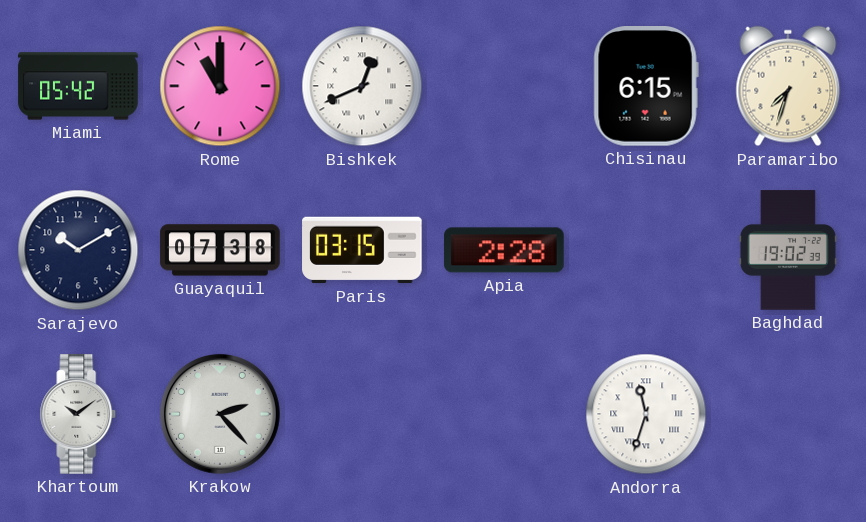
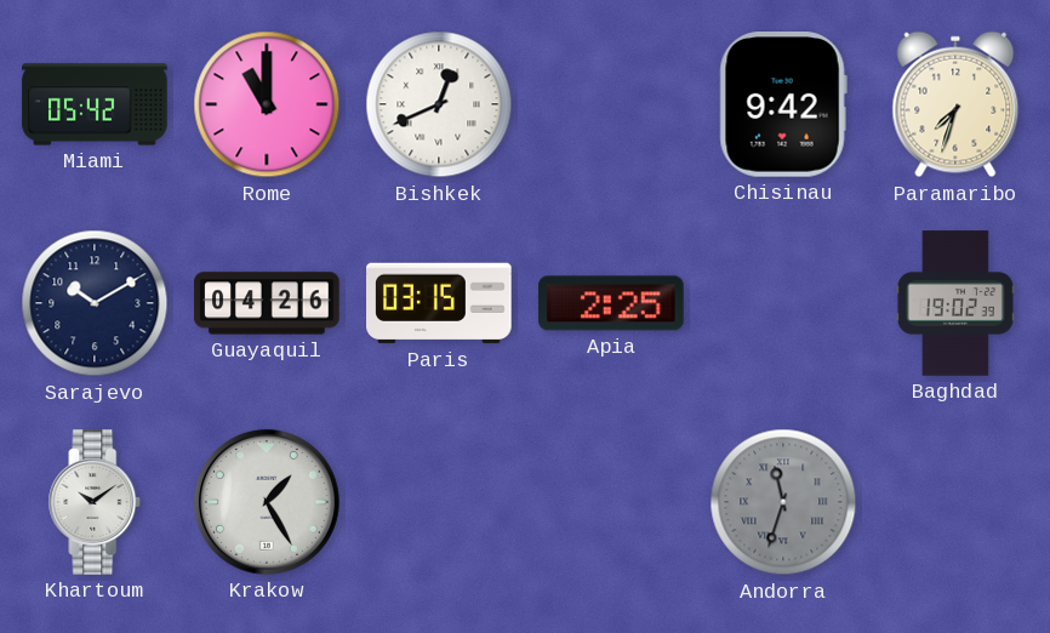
Chisinau: 6:15 -> 9:42
Guayaquil: 07:38 -> 04:26
Apia: 2:28 -> 2:25
Krakow: 2:23 -> 1:25
Andorra dial: white -> grey
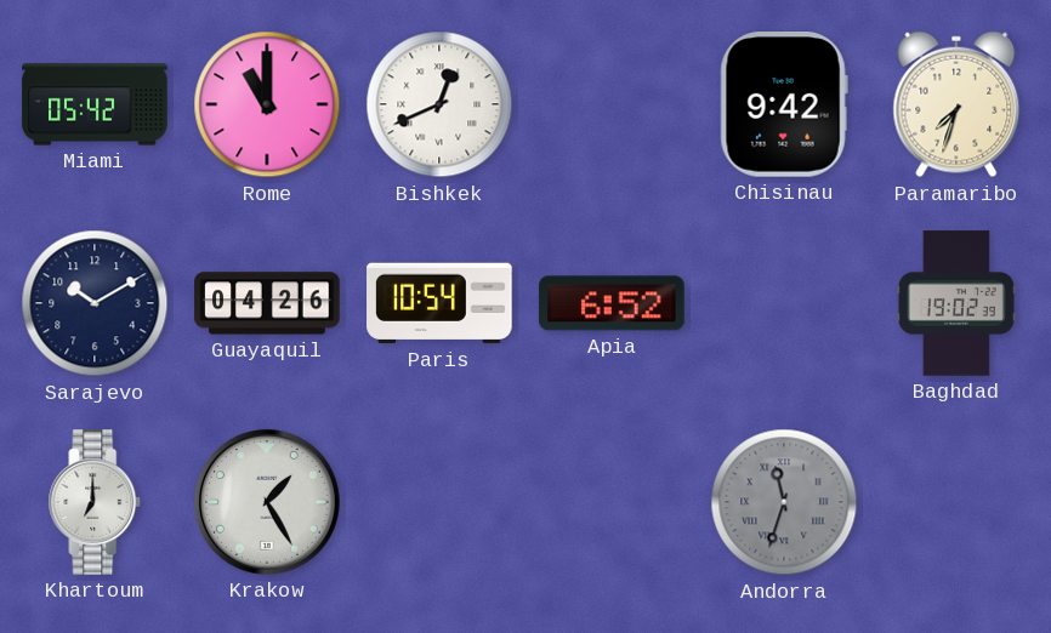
Paris: 03:15 -> 10:54
Apia: 2:25 -> 6:52
Khartoum: 10:09 -> 7:00
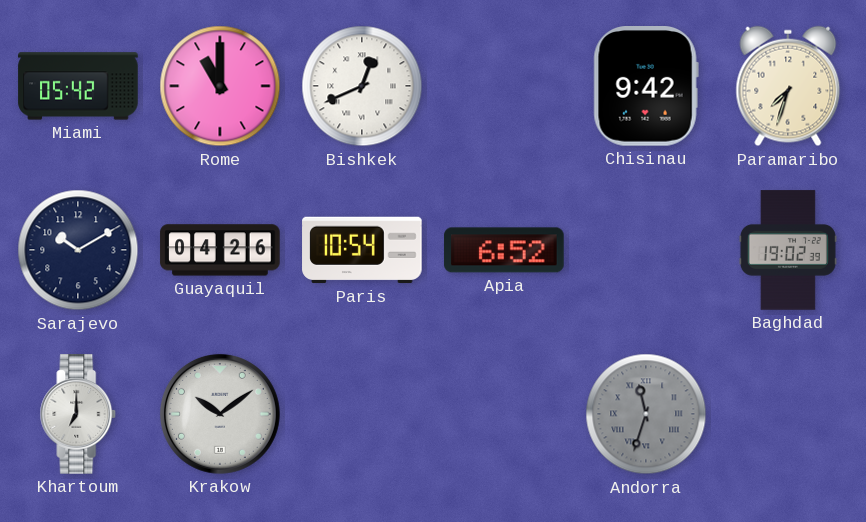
Krakow: 1:25 -> 10:09
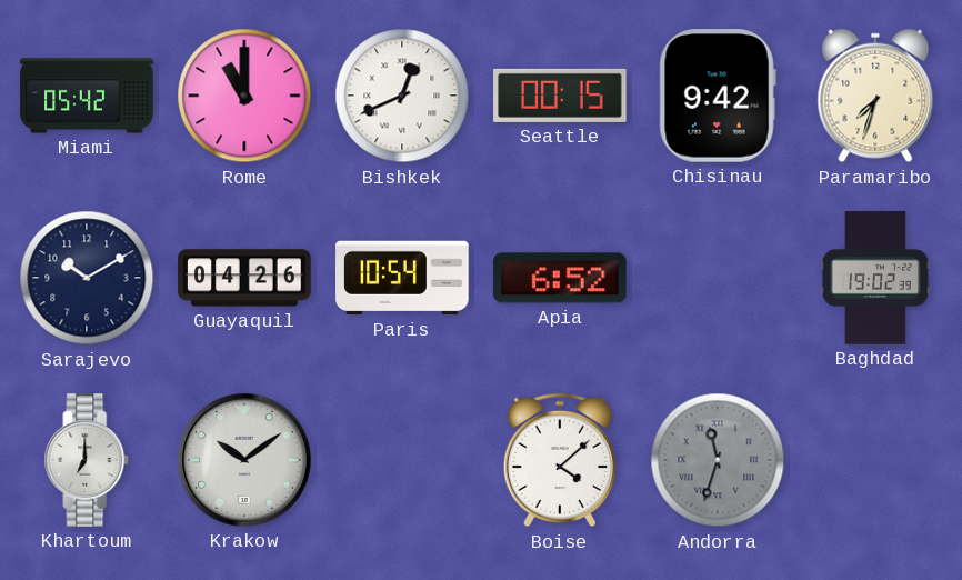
Seattle: none -> 00:15
Boise: none -> 4:08
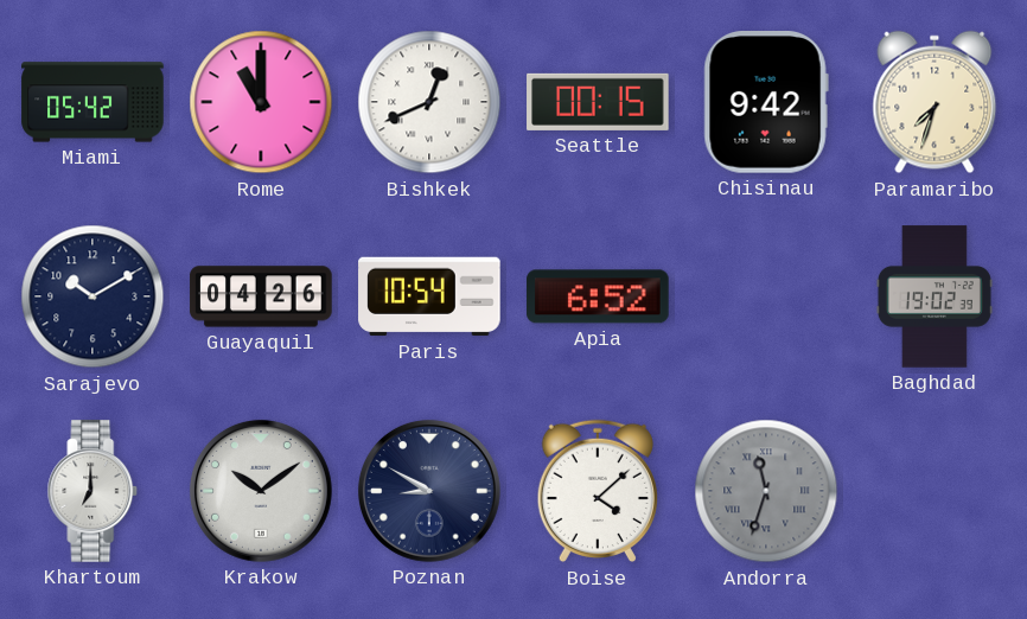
Poznan: none -> 8:50
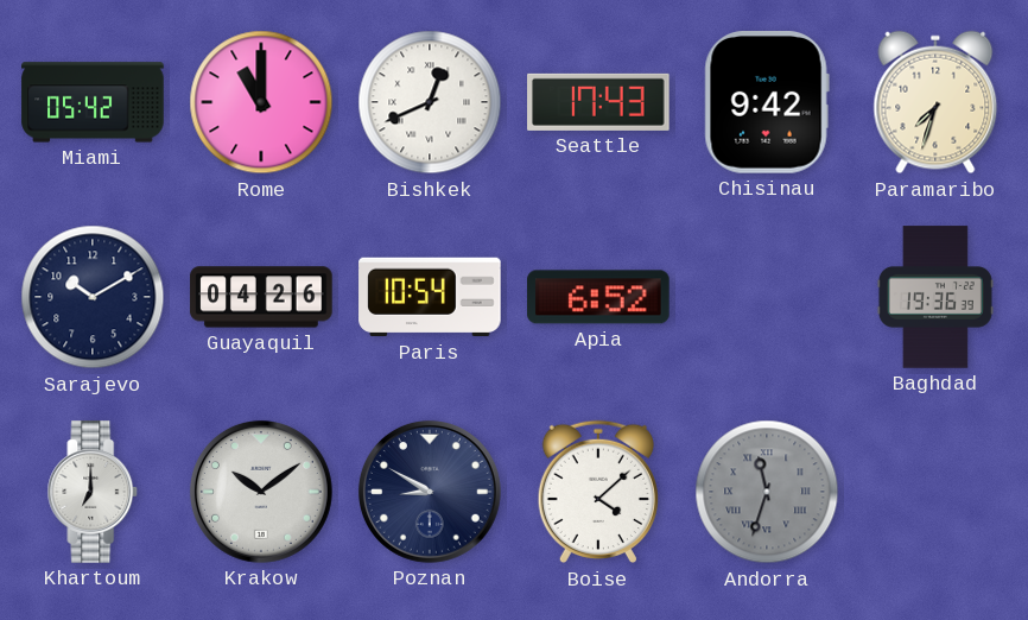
Seattle: 00:15 -> 17:43
Baghdad: 19:02 -> 19:36
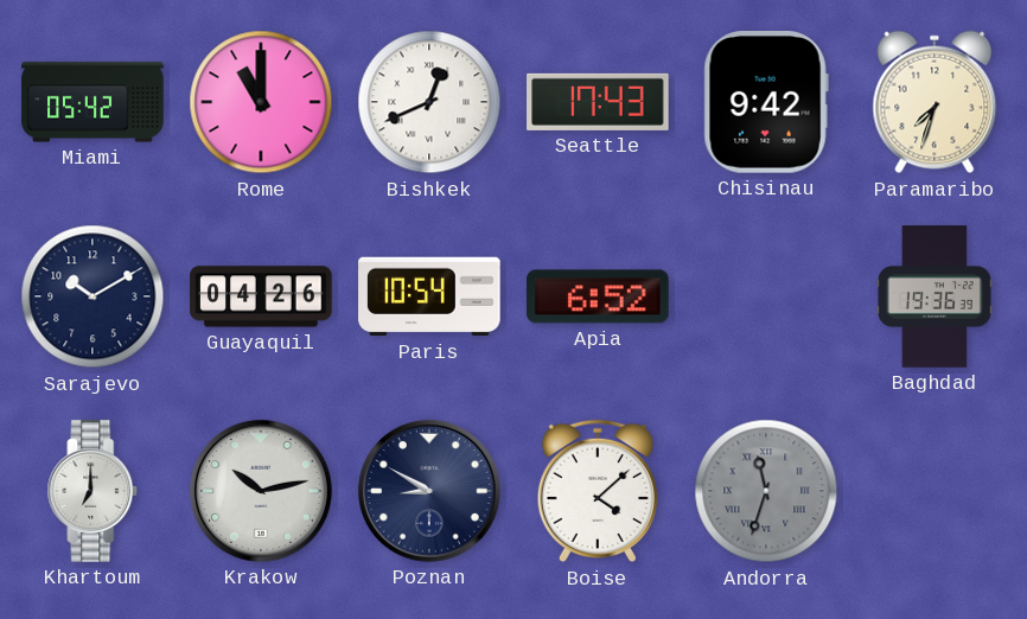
Krakow: 10:09 -> 10:13
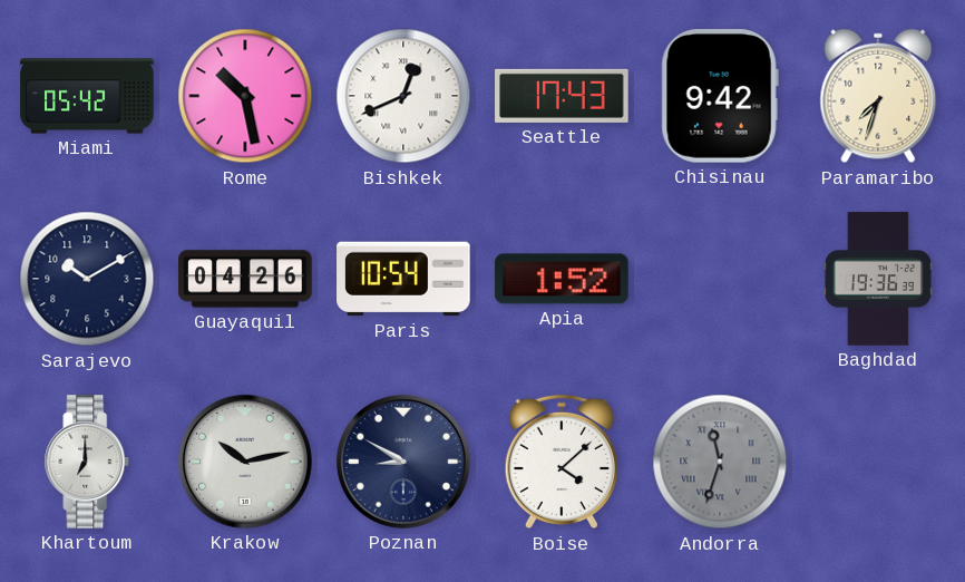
Rome: 11:00 -> 10:28
Apia: 6:52 -> 1:52
